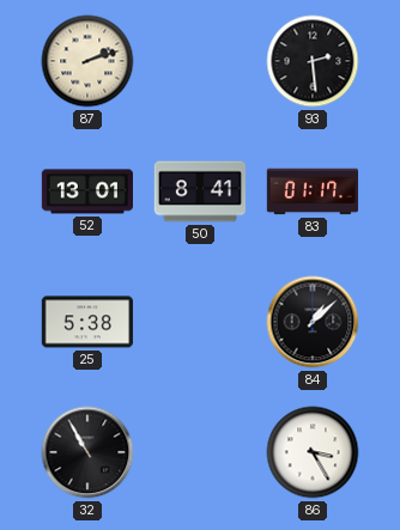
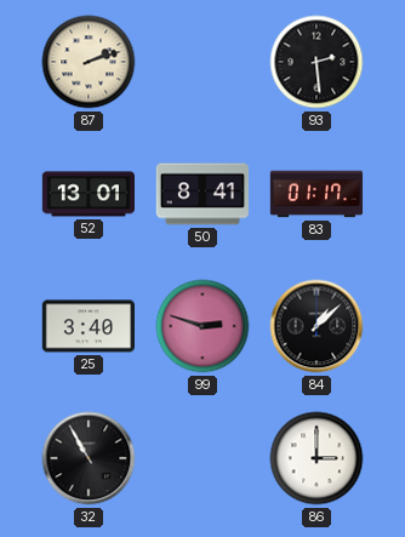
25: 5:38 -> 3:40
99: none -> 2:48
86: 3:25 -> 3:00
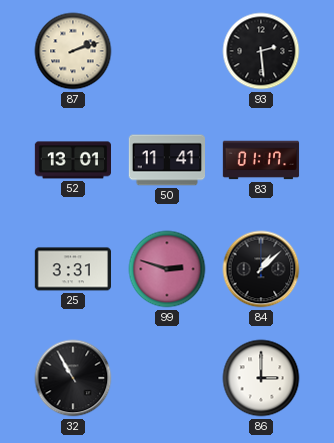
50: 8:41 -> 11:41
25: 3:40 -> 3:31
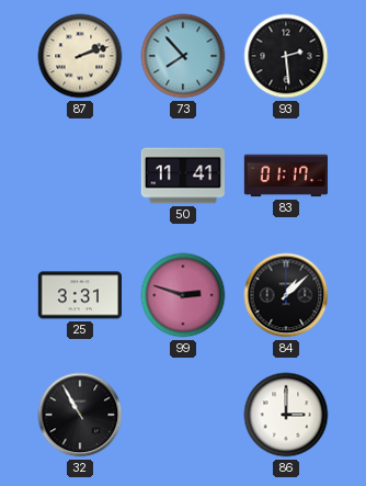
73: none -> 7:53
52: 13:01 -> none
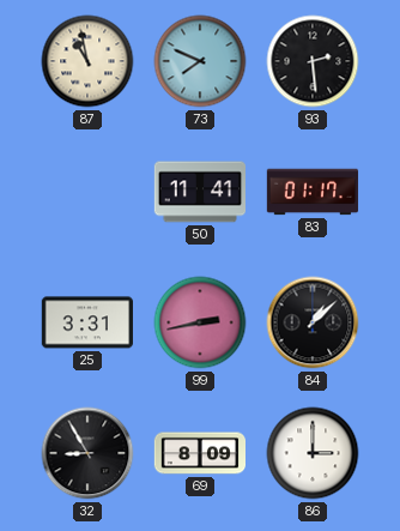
87: 2:12 -> 10:58
73: 7:53 -> 7:49
99: 2:48 -> 2:43
32: 10:55 -> 8:55
69: none -> 8:09
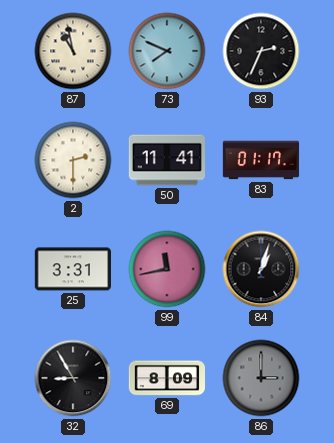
93: 2:29 -> 2:34
2: none -> 2:30
99: 2:43 -> 11:43
84: 1:08 -> 1:03
86 dial: white -> grey
